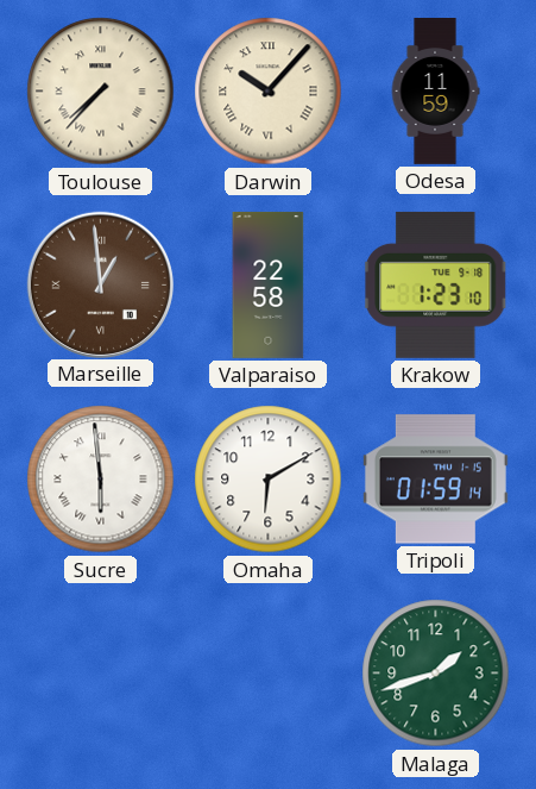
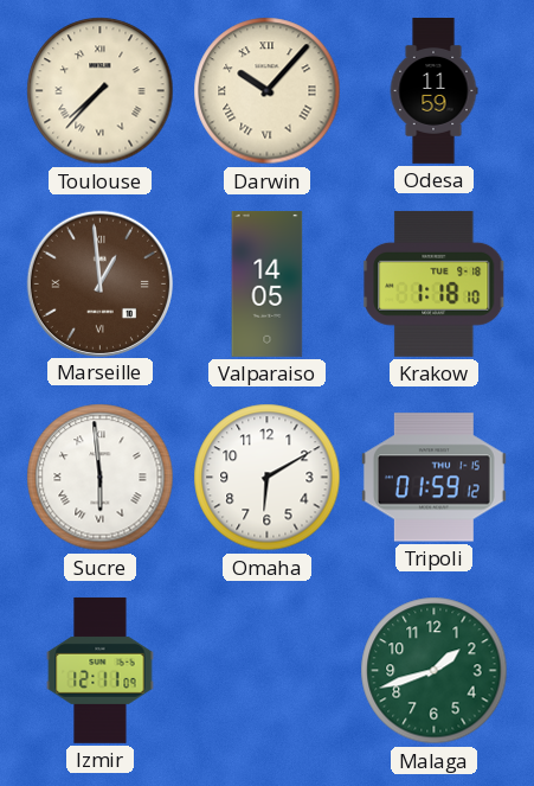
Valparaiso: 22:58 -> 14:05
Krakow: 1:23 -> 1:18
Tripoli: 01:59:14 -> 01:59:12
Izmir: none -> 12:11
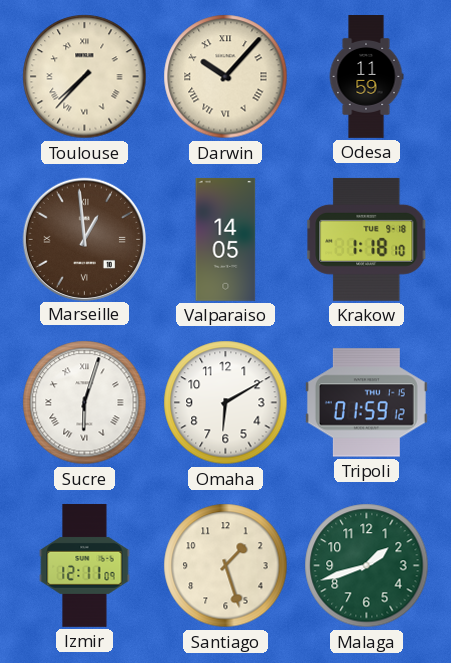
Sucre: 5:59 -> 6:03
Santiago: none -> 1:27
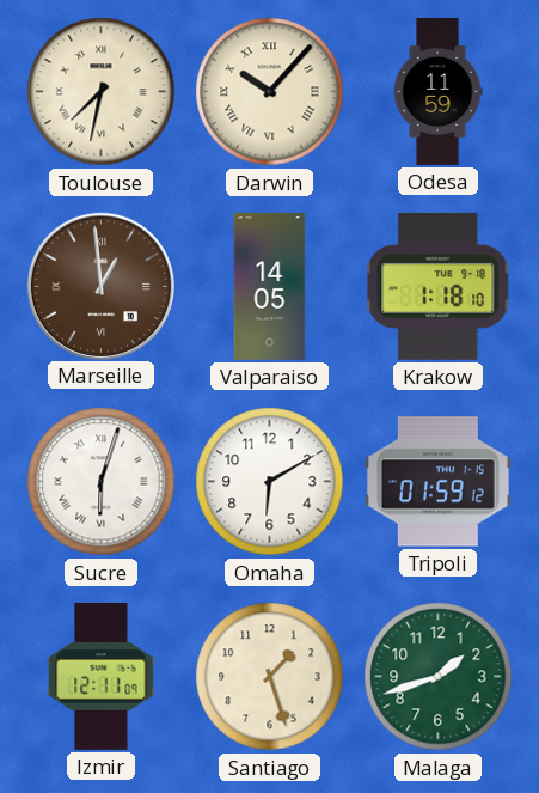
Toulouse: 7:37 -> 7:32
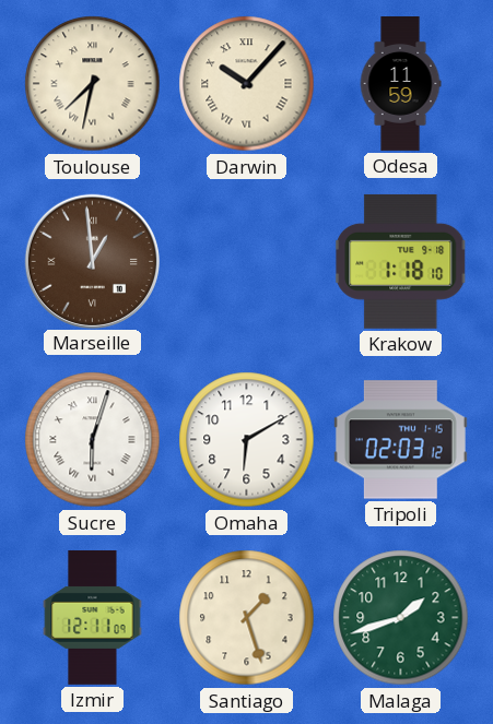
Valparaiso: 14:05 -> none
Tripoli: 01:59 -> 02:03
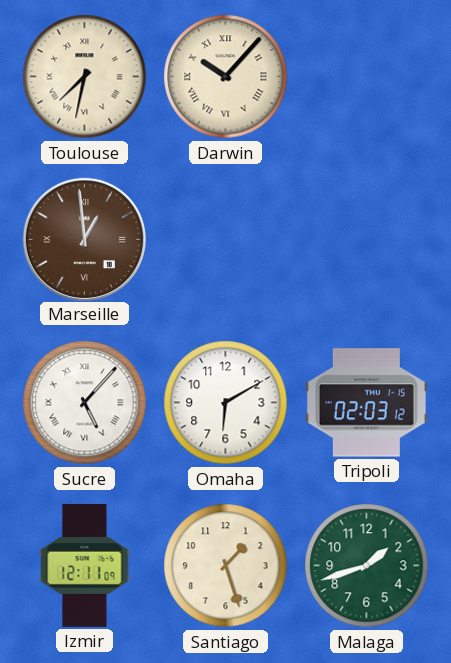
Odesa: 11:59 -> none
Krakow: 1:18 -> none
Sucre: 6:03 -> 5:07
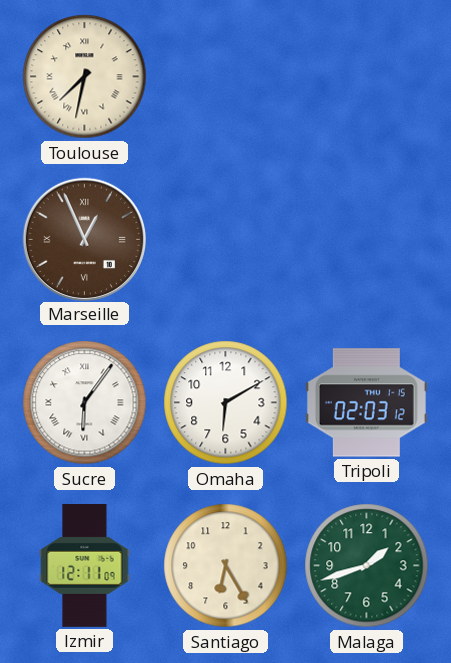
Darwin: 10:07 -> none
Marseille: 12:59 -> 12:56
Sucre: 5:07 -> 6:06
Santiago: 1:27 -> 6:25
